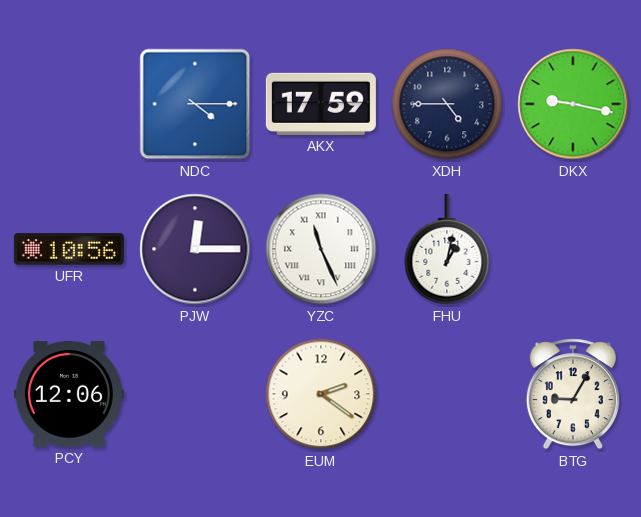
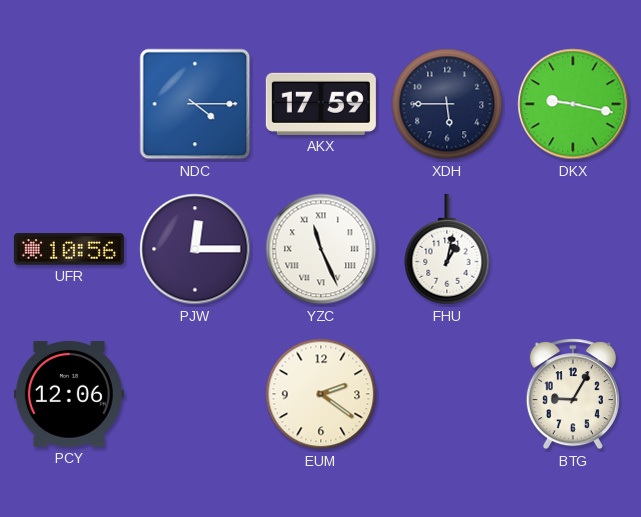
XDH: 4:45 -> 5:45
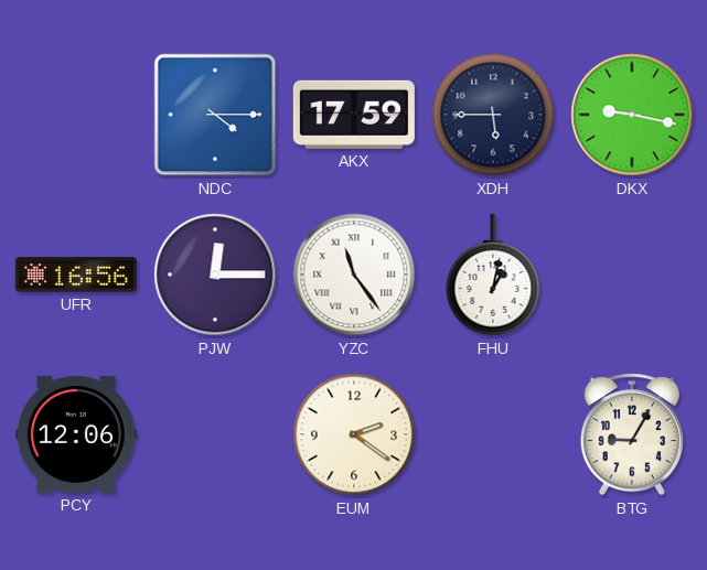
UFR: 10:56 -> 16:56
YZC: 11:26 -> 11:24
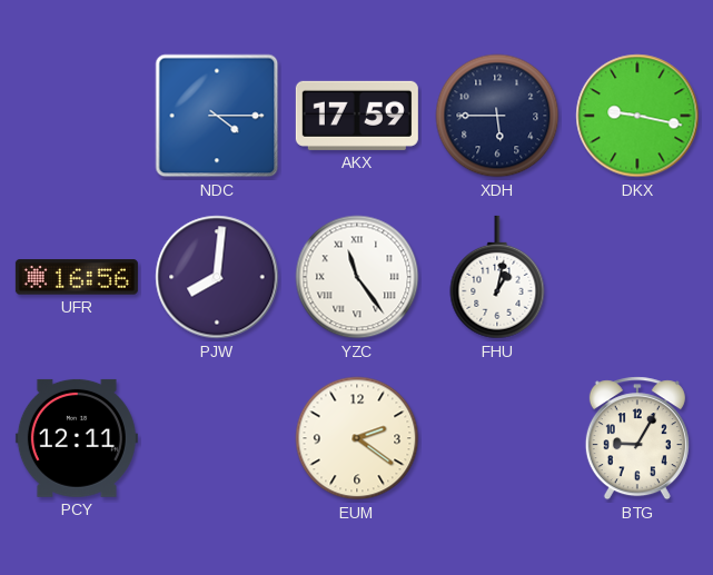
PJW: 12:15 -> 8:01
PCY: 12:06 -> 12:11
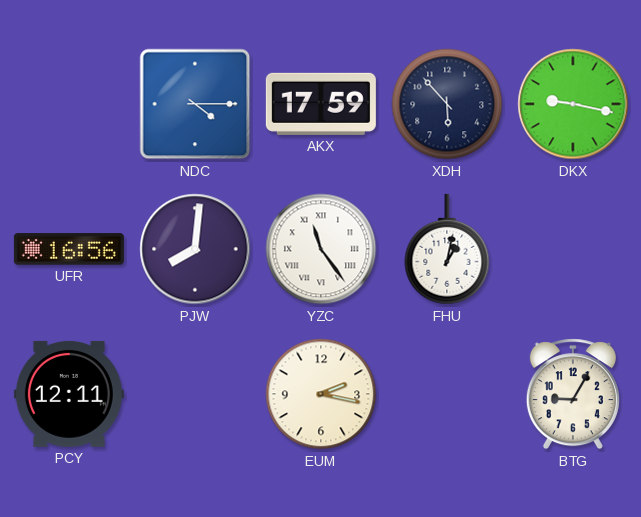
XDH: 5:45 -> 5:53
EUM: 2:21 -> 2:17
